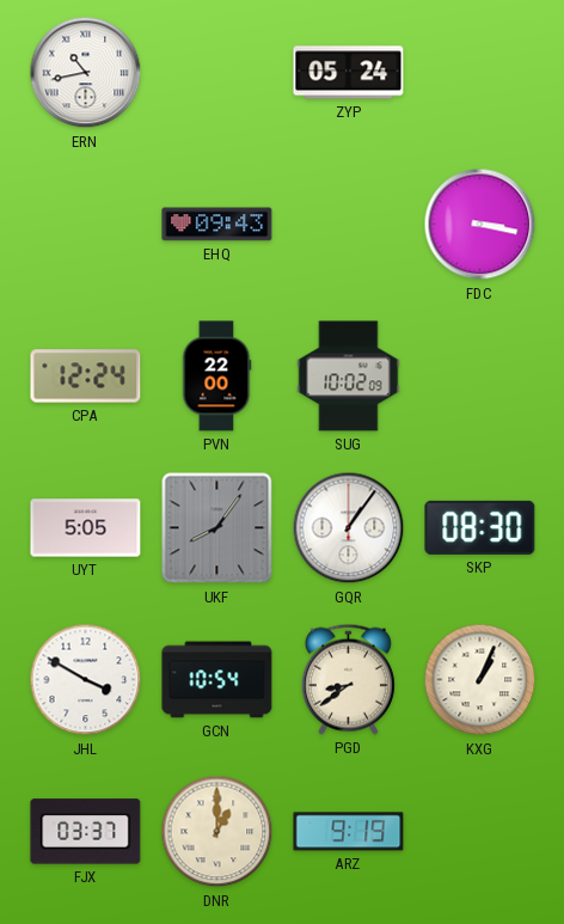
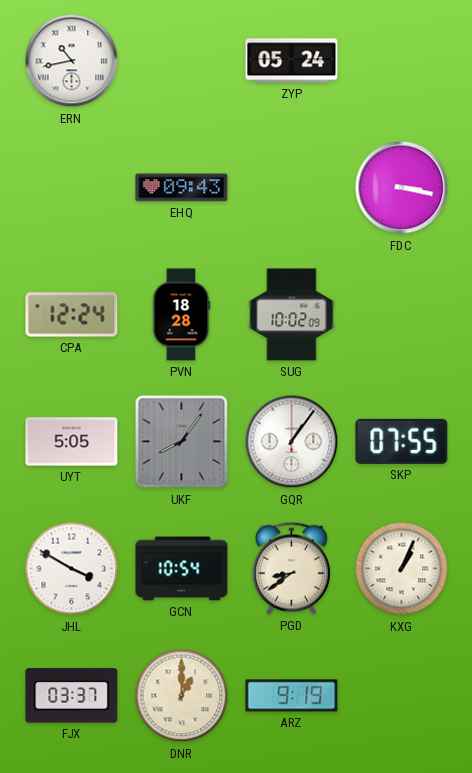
PVN: 22:00 -> 18:28
SKP: 08:30 -> 07:55
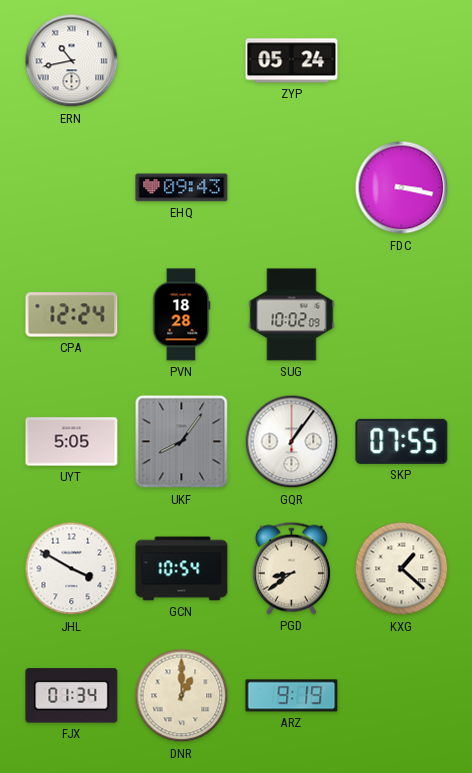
KXG: 1:04 -> 1:22
FJX: 03:37 -> 01:34
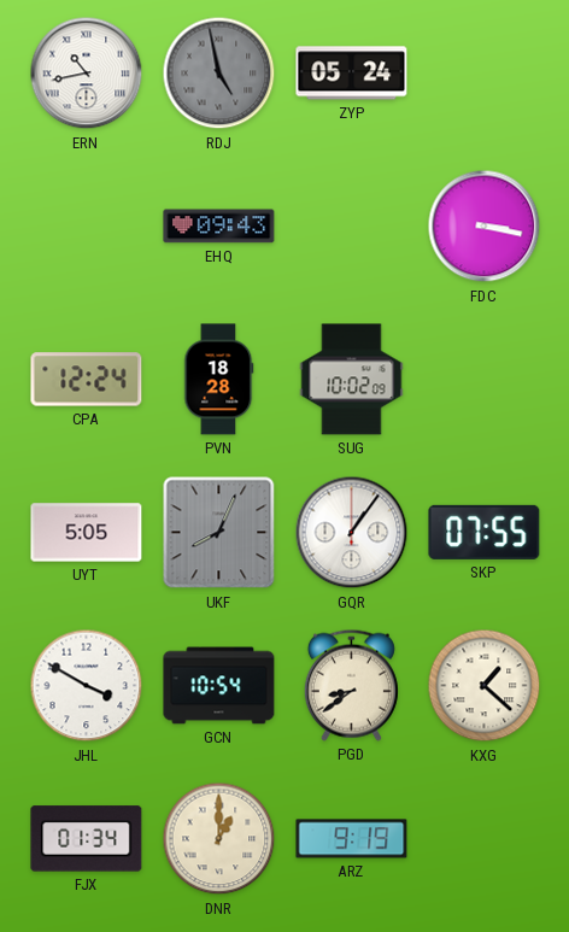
RDJ: none -> 4:58
UKF: 8:06 -> 8:04
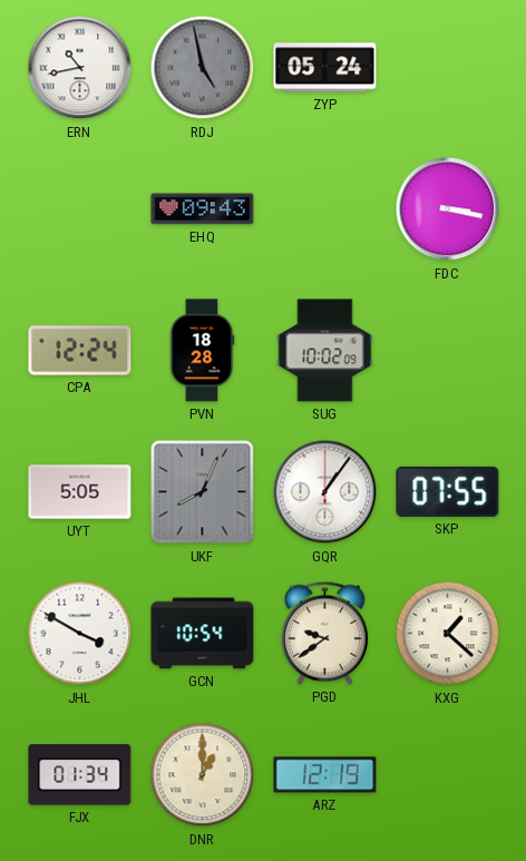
PGD: 8:39 -> 9:39
ARZ: 9:19 -> 12:19
